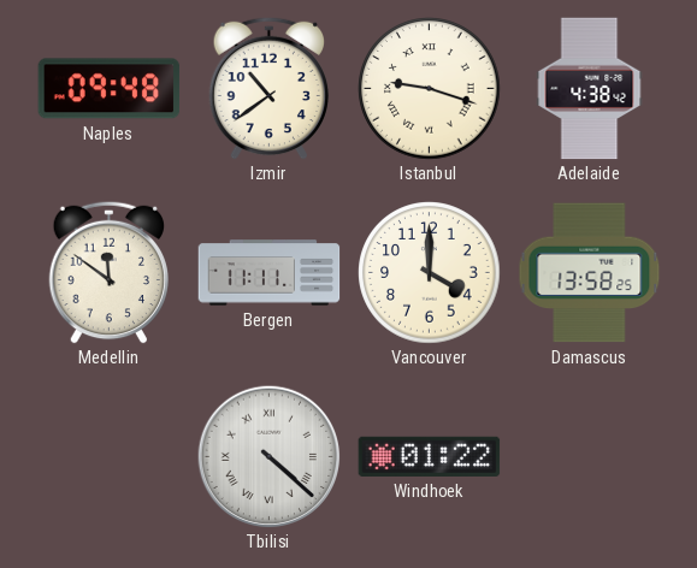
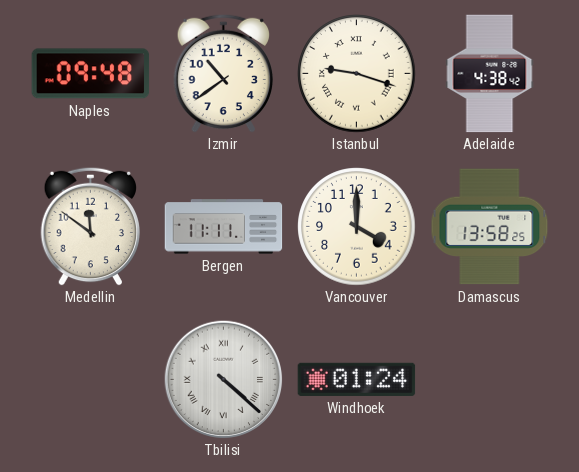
Windhoek: 01:22 -> 01:24
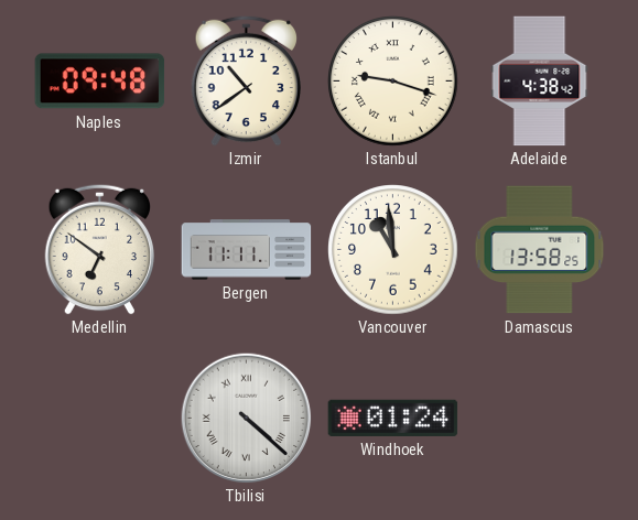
Medellin: 11:51 -> 6:51
Vancouver: 4:00 -> 10:59
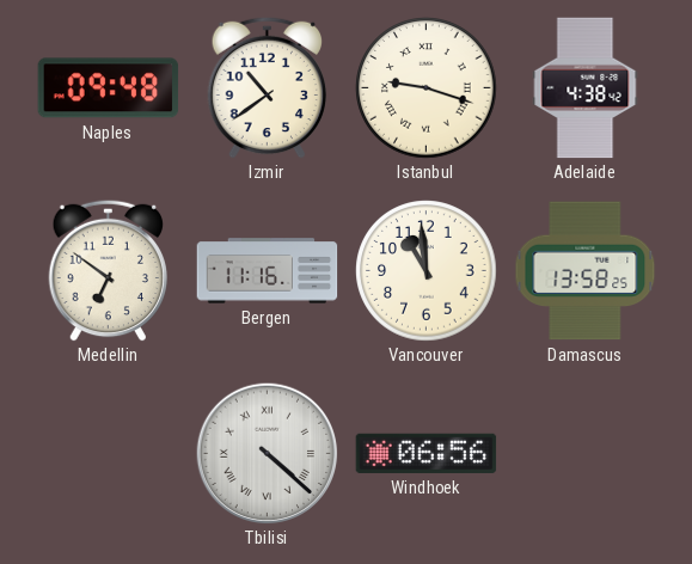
Bergen: 11:11 -> 11:16
Windhoek: 01:24 -> 06:56
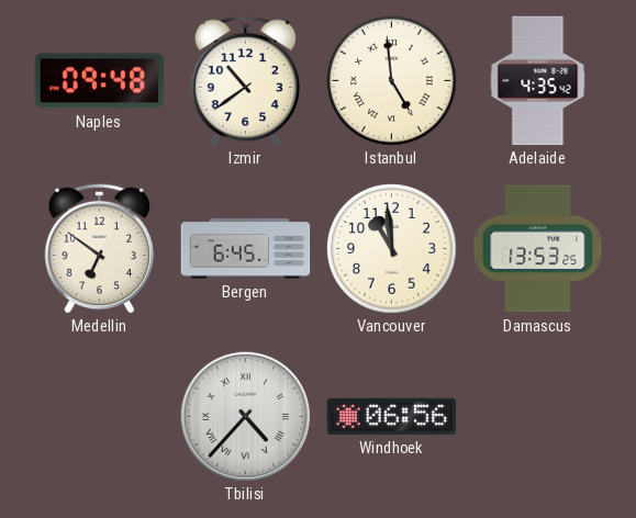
Istanbul: 9:18 -> 4:59
Adelaide: 4:38 -> 4:35
Bergen: 11:16 -> 6:45
Damascus: 13:58 -> 13:53
Tbilisi: 4:22 -> 4:37
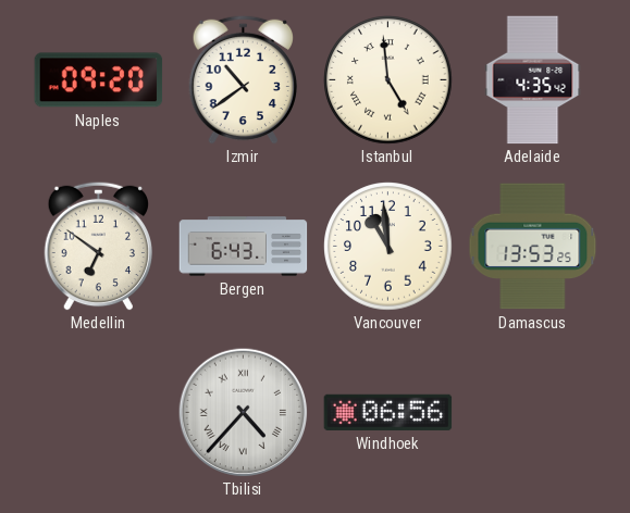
Naples: 09:48 -> 09:20
Bergen: 6:45 -> 6:43
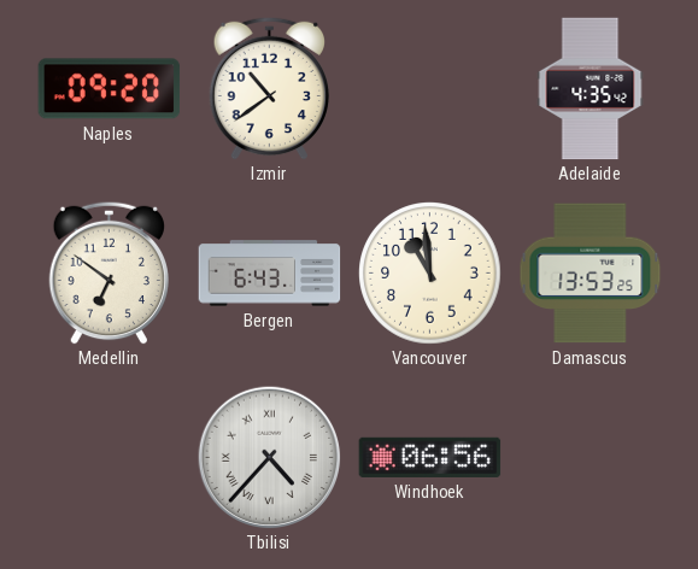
Istanbul: 4:59 -> none
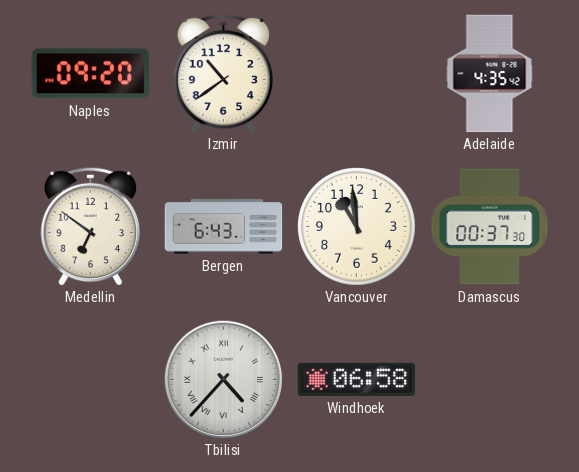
Damascus: 13:53 -> 00:37
Windhoek: 06:56 -> 06:58
